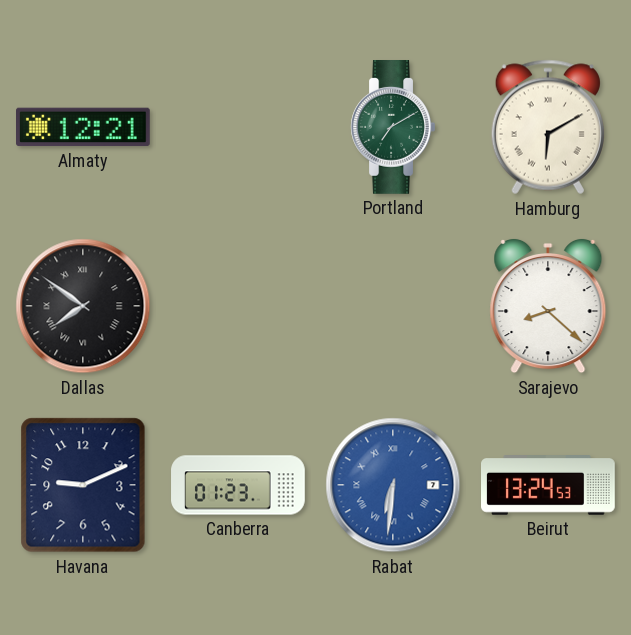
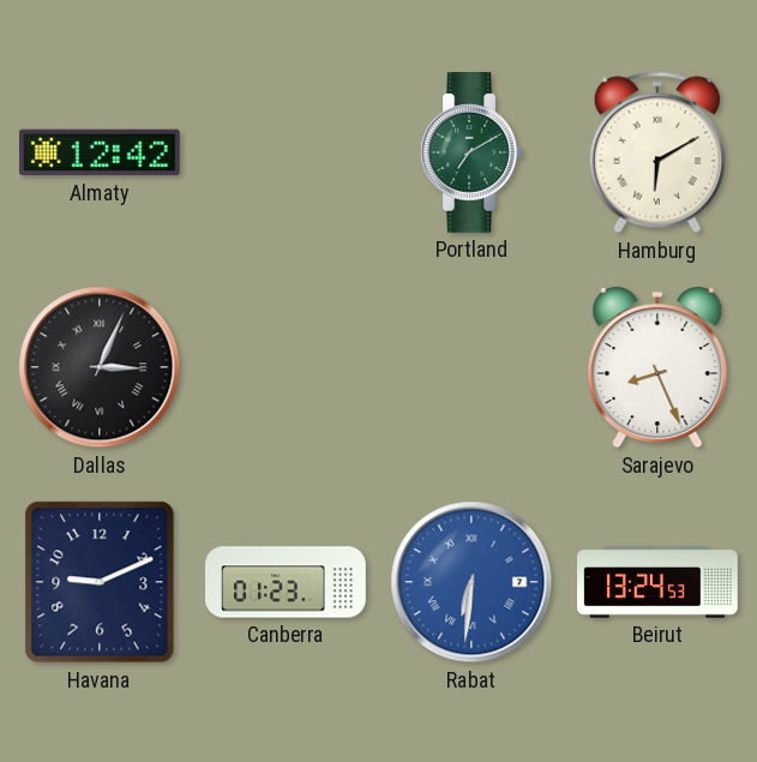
Almaty: 12:21 -> 12:42
Dallas: 7:51 -> 3:04
Sarajevo: 8:22 -> 8:26
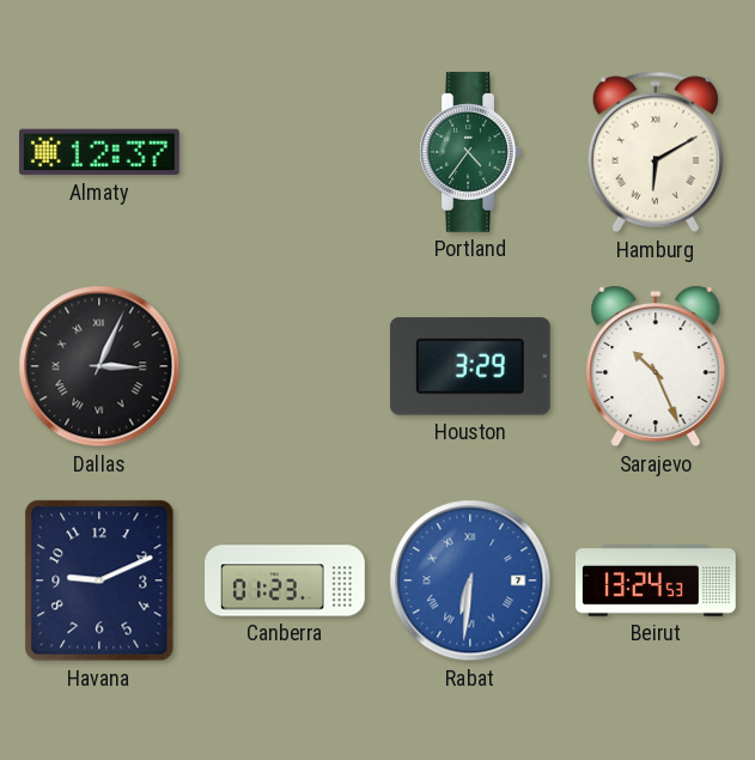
Almaty: 12:42 -> 12:37
Portland: 7:10 -> 4:36
Houston: none -> 3:29
Sarajevo: 8:26 -> 10:26
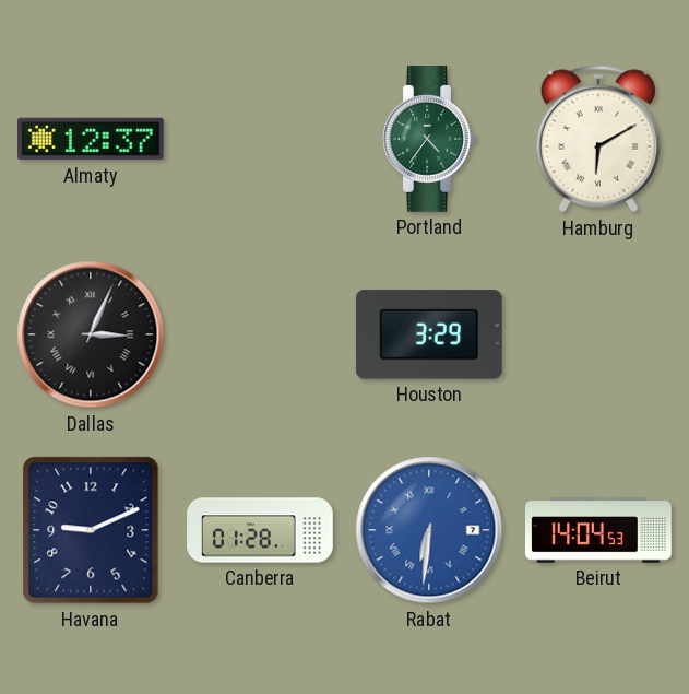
Sarajevo: 10:26 -> none
Canberra: 01:23 -> 01:28
Beirut: 13:24 -> 14:04
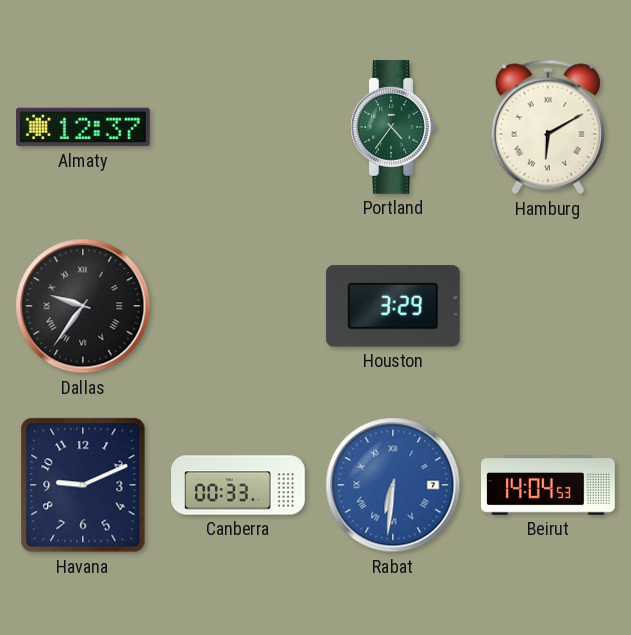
Dallas: 3:04 -> 9:36
Canberra: 01:28 -> 00:33
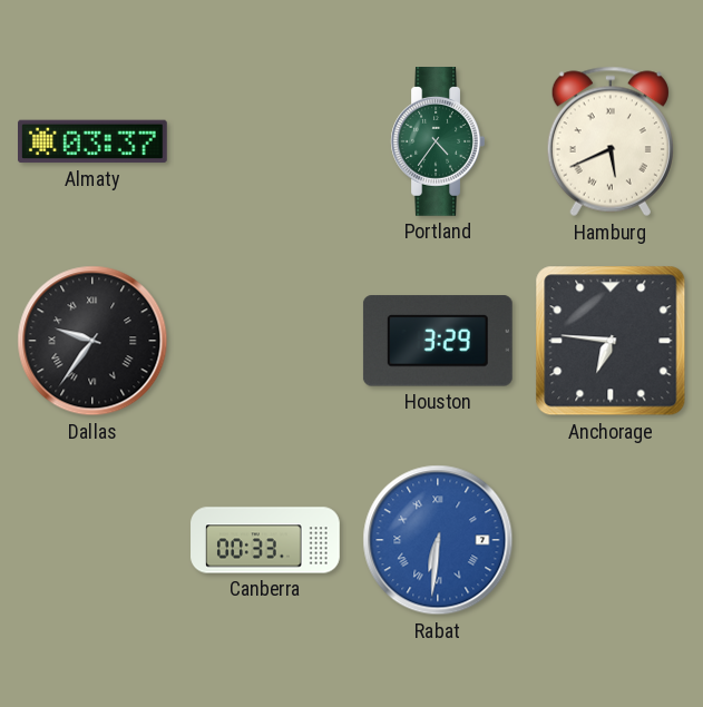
Almaty: 12:37 -> 03:37
Hamburg: 6:10 -> 5:41
Anchorage: none -> 6:46
Havana: 9:11 -> none
Beirut: 14:04 -> none
